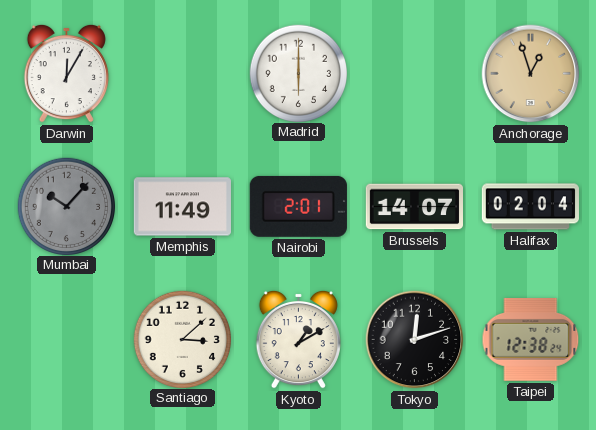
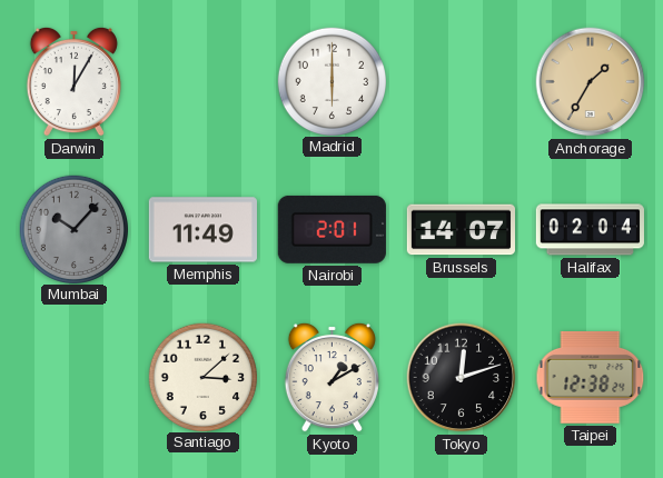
Anchorage: 12:57 -> 1:35
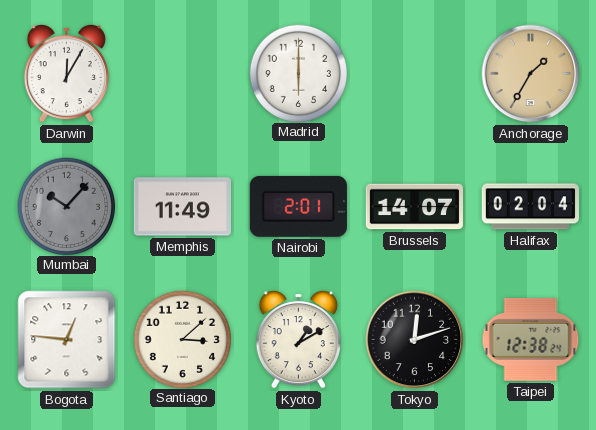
Bogota: none -> 12:46
